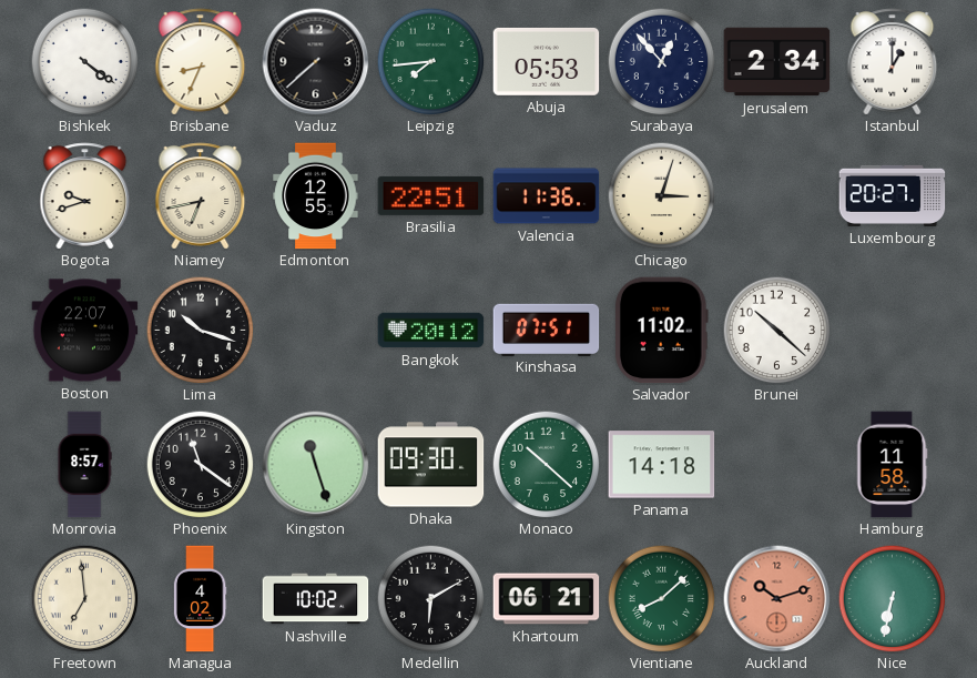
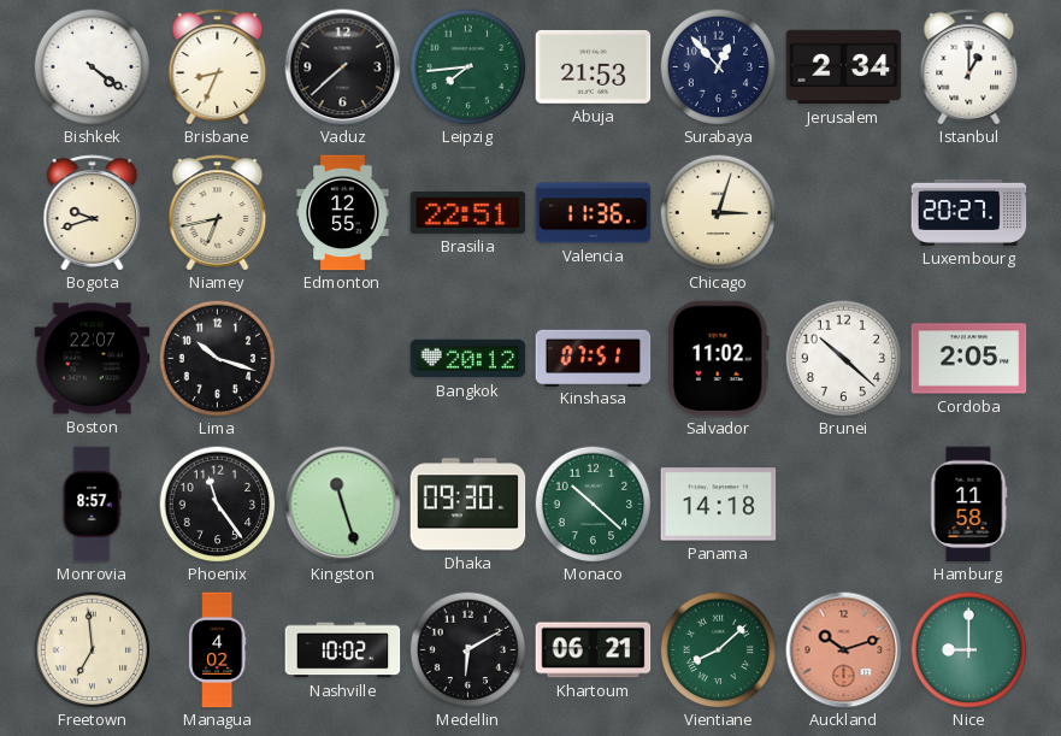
Abuja: 05:53 -> 21:53
Cordoba: none -> 2:05
Phoenix: 11:21 -> 11:24
Nice: 6:32 -> 9:00
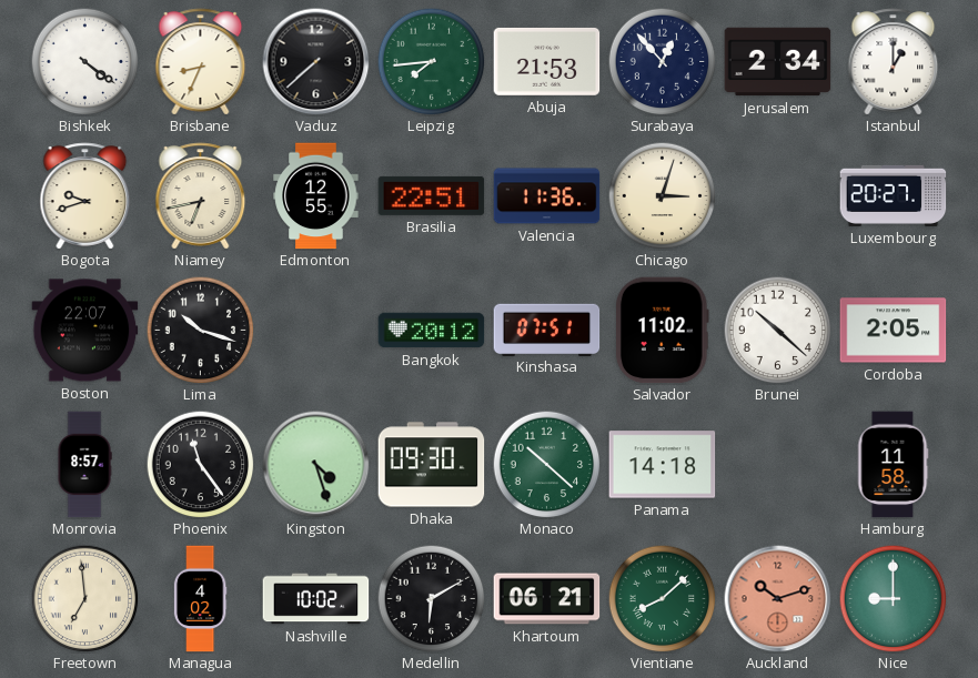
Kingston: 11:27 -> 4:27
